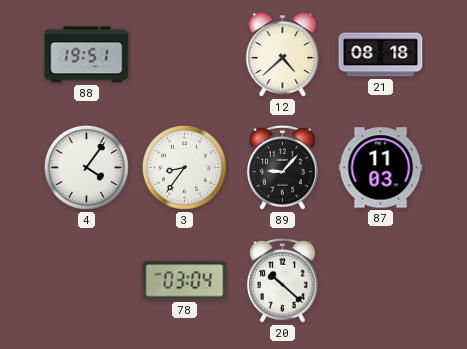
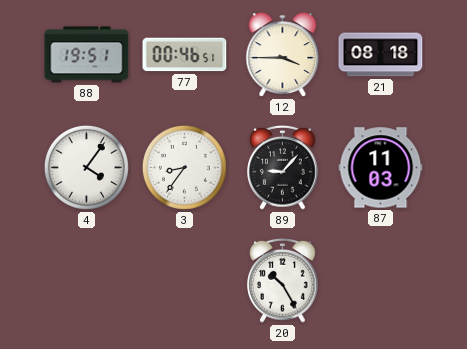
77: none -> 00:46
12: 4:38 -> 3:45
78: 03:04 -> none
20: 10:22 -> 10:25
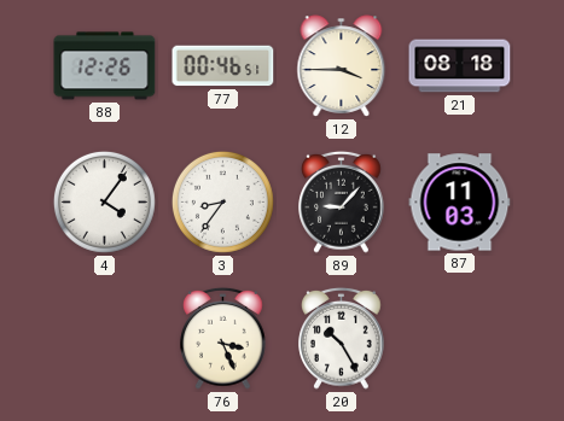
88: 19:51 -> 12:26
76: none -> 3:26
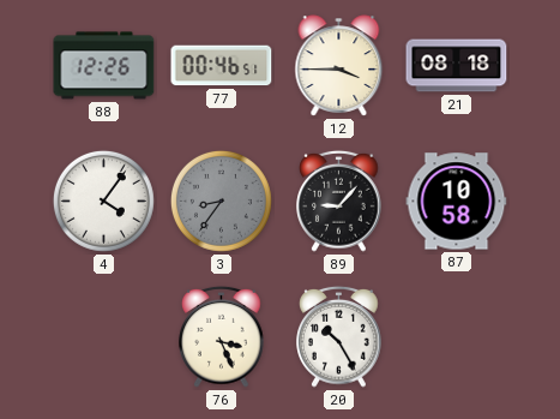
3 dial: white -> grey
87: 11:03 -> 10:58
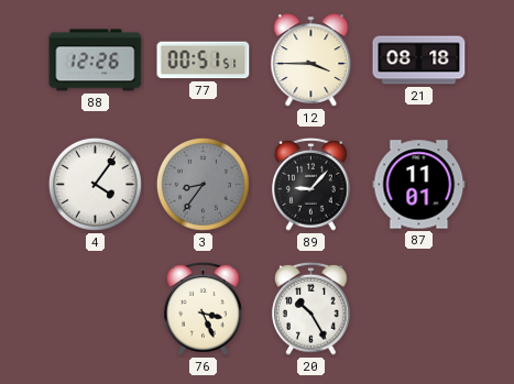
77: 00:46 -> 00:51
87: 10:58 -> 11:01
